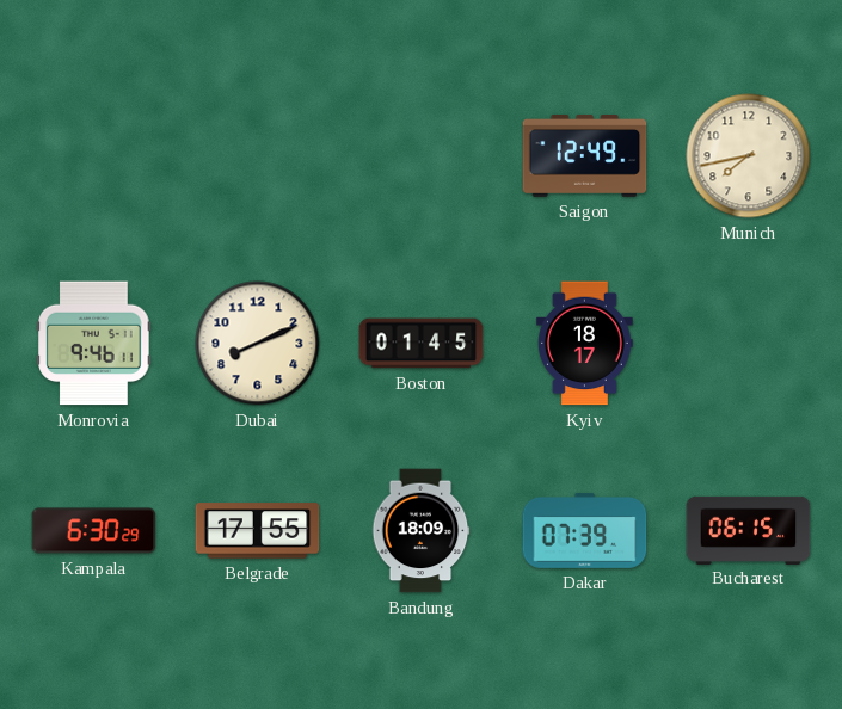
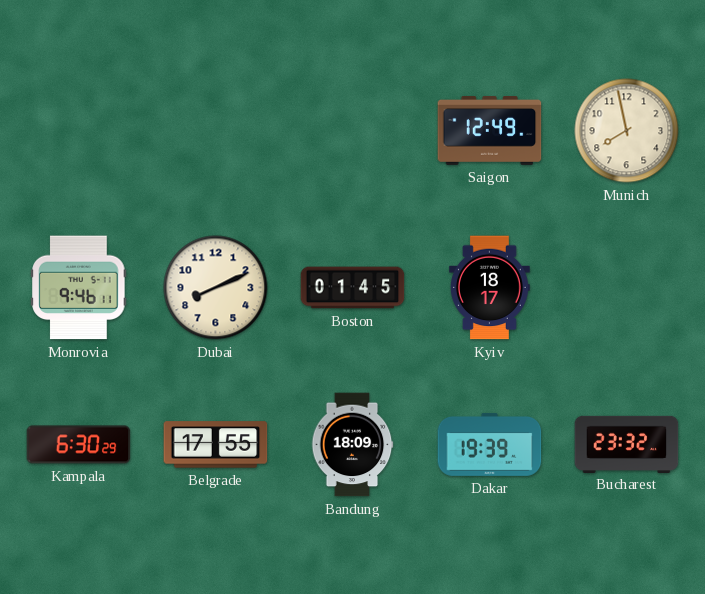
Munich: 7:43 -> 7:58
Dakar: 07:39 -> 19:39
Bucharest: 06:15 -> 23:32
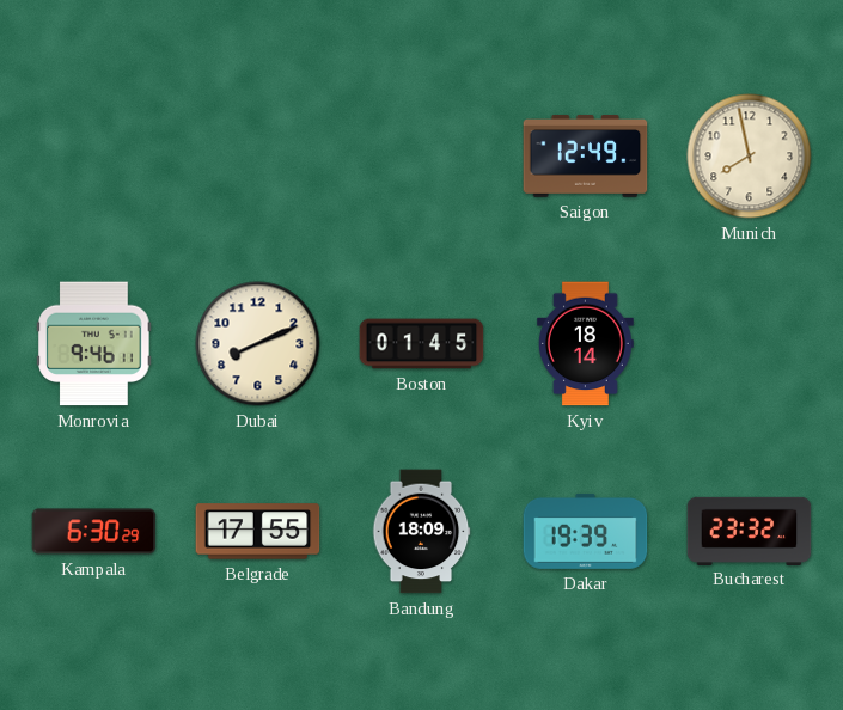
Kyiv: 18:17 -> 18:14
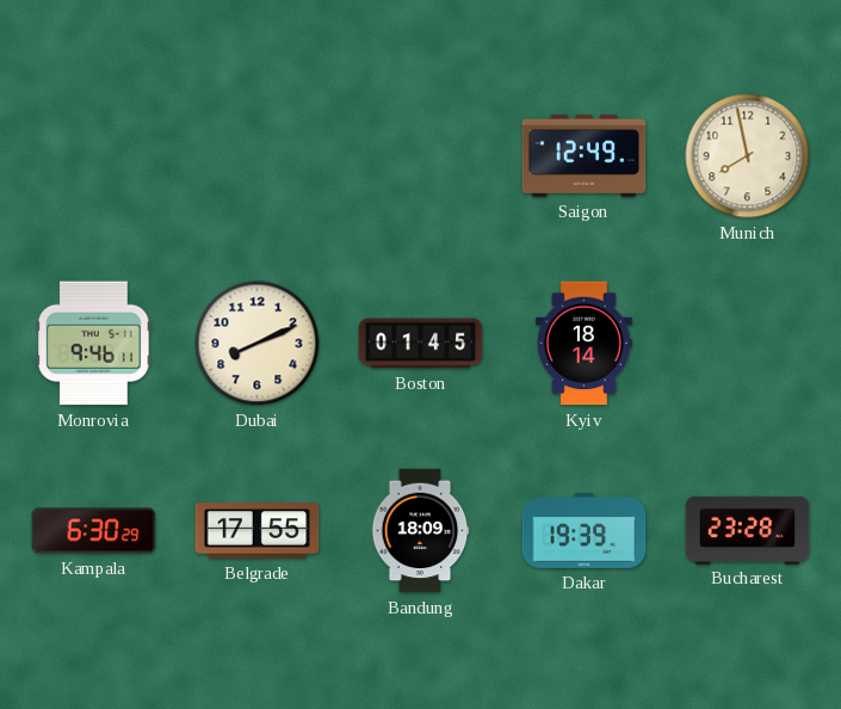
Bucharest: 23:32 -> 23:28
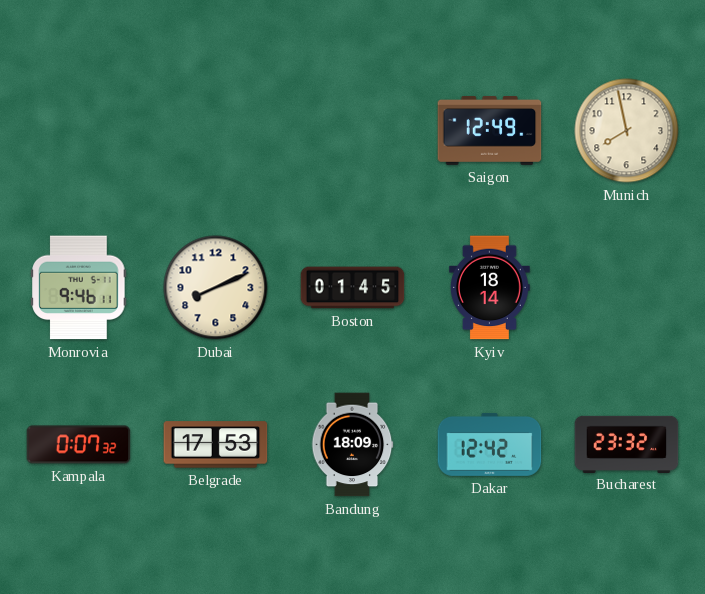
Kampala: 6:30 -> 0:07
Belgrade: 17:55 -> 17:53
Dakar: 19:39 -> 12:42
Bucharest: 23:28 -> 23:32
